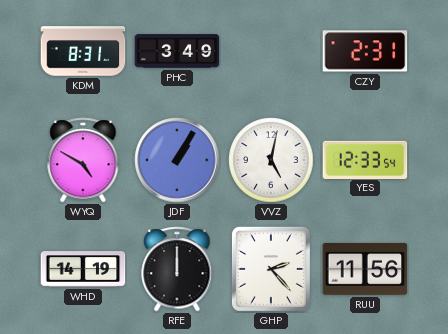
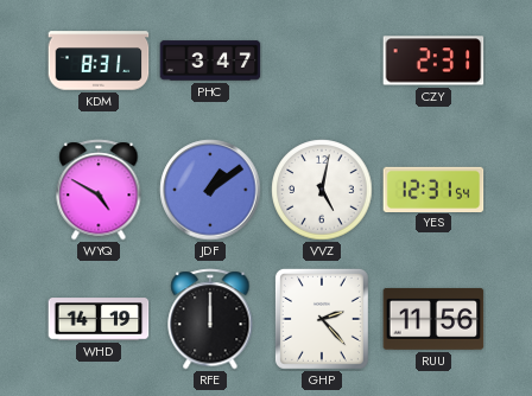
PHC: 3:49 -> 3:47
JDF: 1:05 -> 1:09
YES: 12:33 -> 12:31
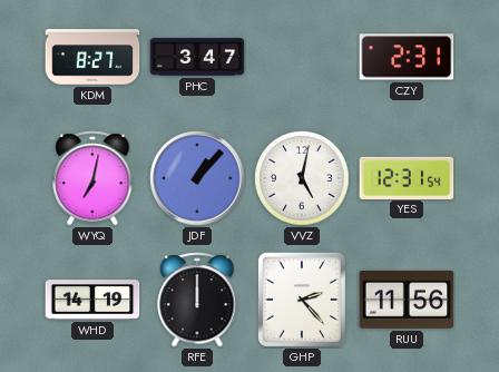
KDM: 8:31 -> 8:27
WYQ: 4:50 -> 7:02
JDF: 1:09 -> 1:07
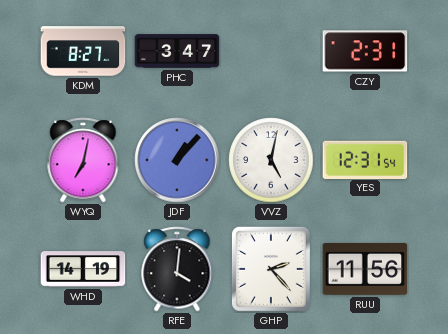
RFE: 12:00 -> 4:01
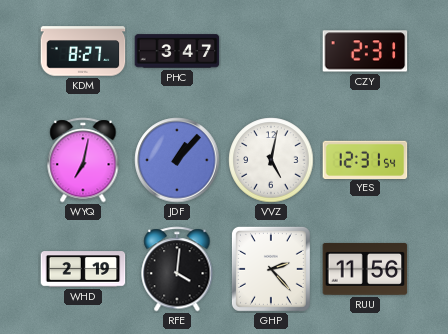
WHD: 14:19 -> 2:19
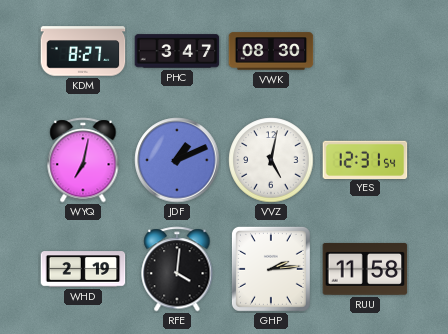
VWK: none -> 08:30
CZY: 2:31 -> none
JDF: 1:07 -> 1:11
GHP: 2:23 -> 2:14
RUU: 11:56 -> 11:58
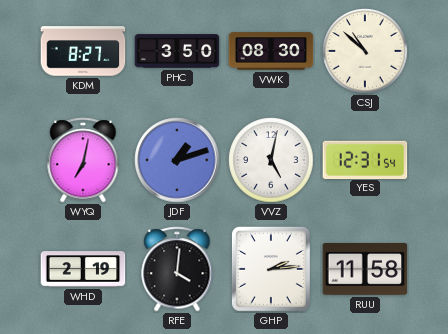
PHC: 3:47 -> 3:50
CSJ: none -> 10:52
JDF: 1:11 -> 1:12
